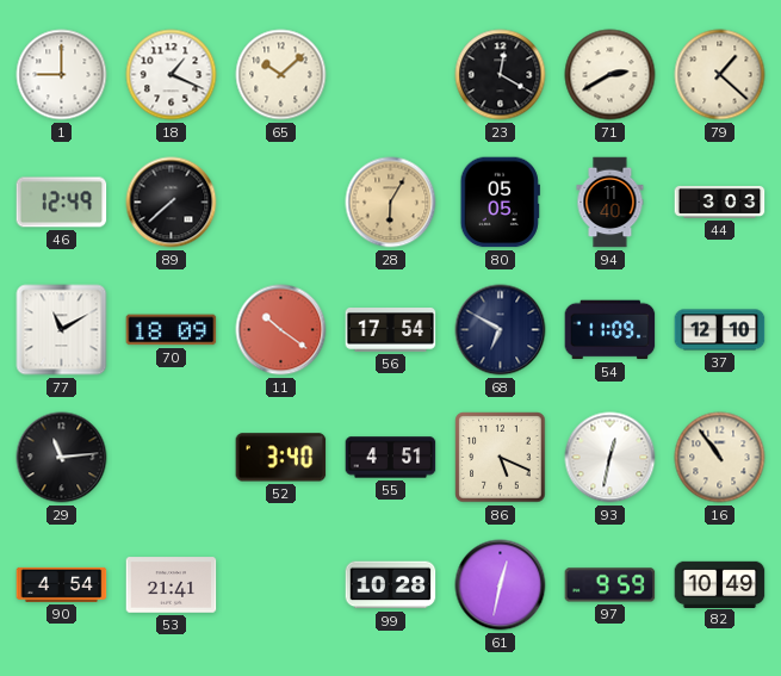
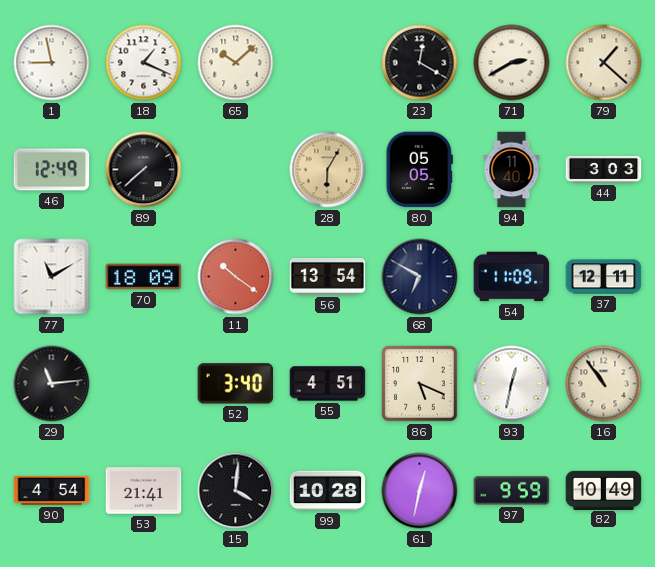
1: 9:00 -> 8:58
56: 17:54 -> 13:54
37: 12:10 -> 12:11
15: none -> 4:01
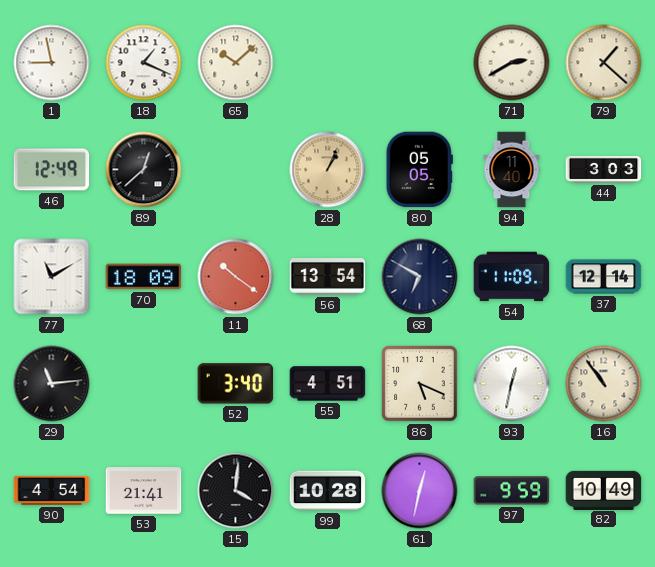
23: 12:20 -> none
89: 7:38 -> 12:38
28: 6:05 -> 1:04
37: 12:11 -> 12:14
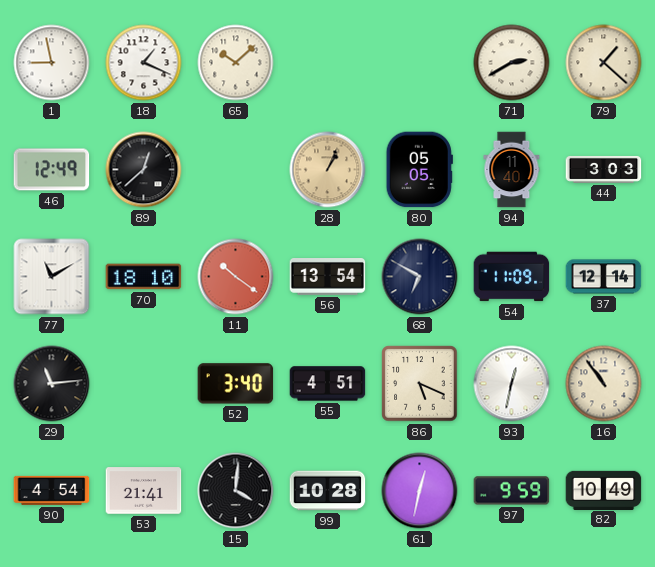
70: 18:09 -> 18:10
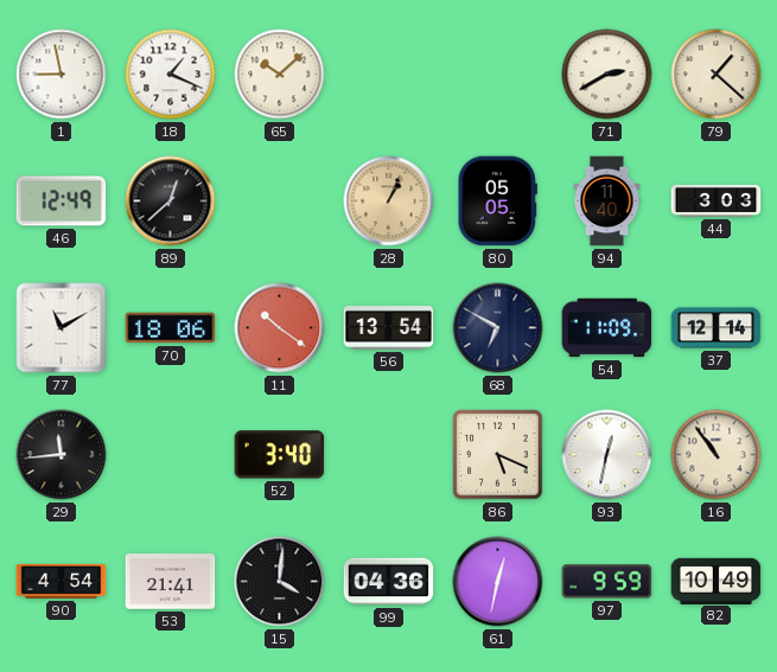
70: 18:10 -> 18:06
29: 11:14 -> 11:44
55: 4:51 -> none
99: 10:28 -> 04:36
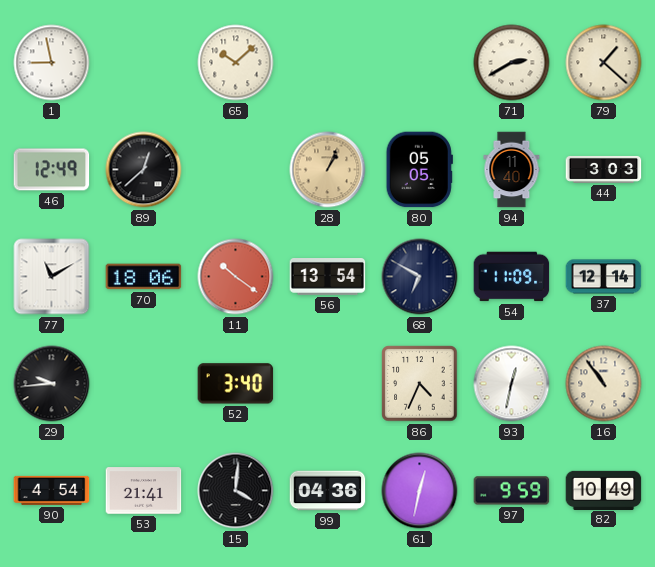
18: 1:19 -> none
29: 11:44 -> 9:44
86: 5:19 -> 4:34
